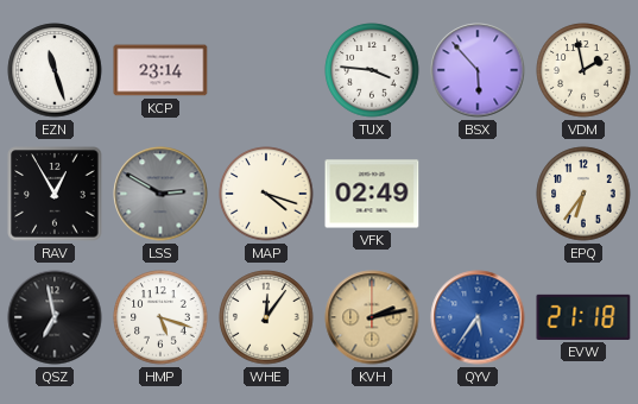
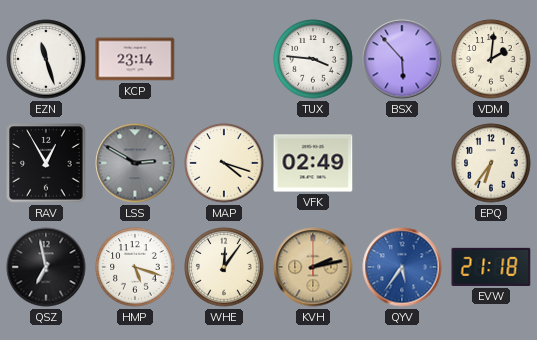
VDM: 1:58 -> 2:01
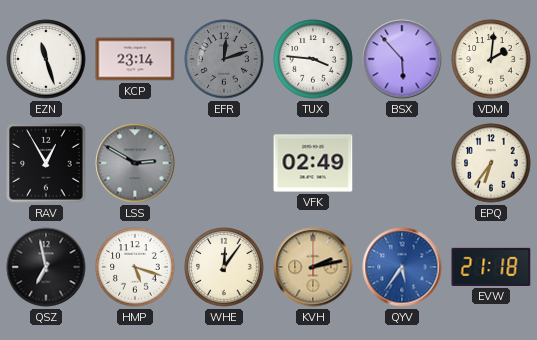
EFR: none -> 12:12
MAP: 4:18 -> none
